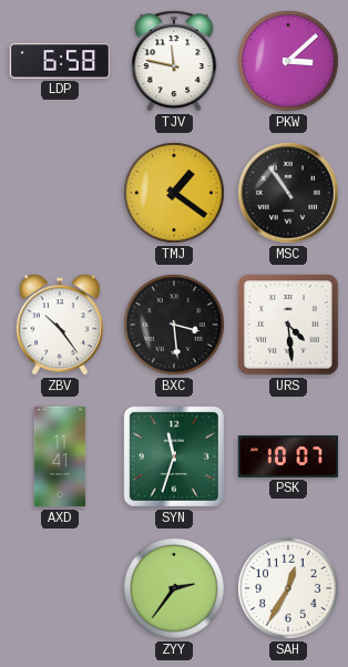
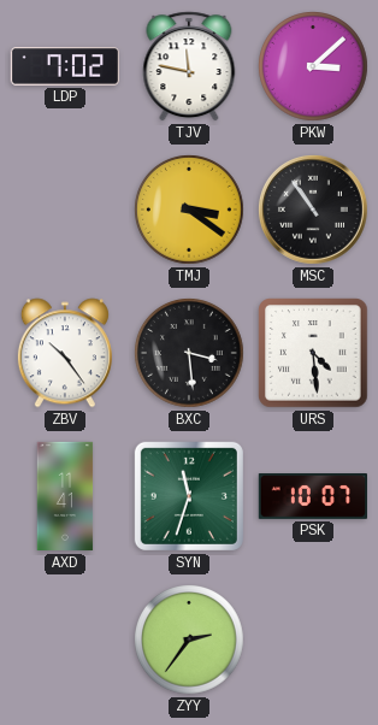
LDP: 6:58 -> 7:02
TMJ: 1:21 -> 3:21
SAH: 12:35 -> none
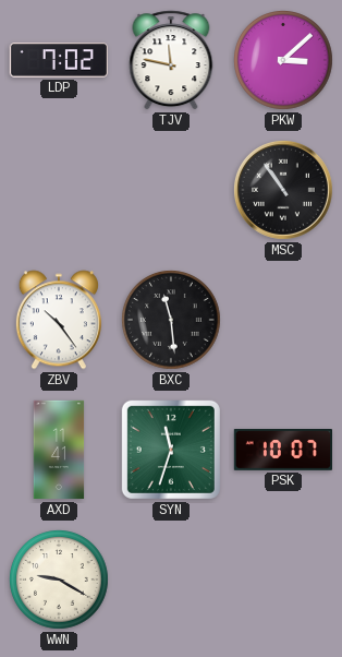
TMJ: 3:21 -> none
BXC: 3:29 -> 11:29
URS: 4:29 -> none
WWN: none -> 9:20
ZYY: 2:36 -> none
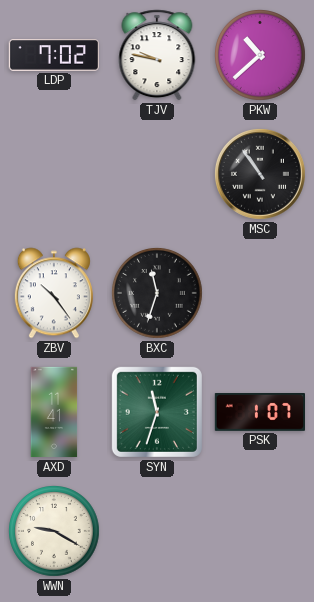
TJV: 11:47 -> 9:47
PKW: 3:08 -> 10:38
BXC: 11:29 -> 11:33
PSK: 10:07 -> 1:07
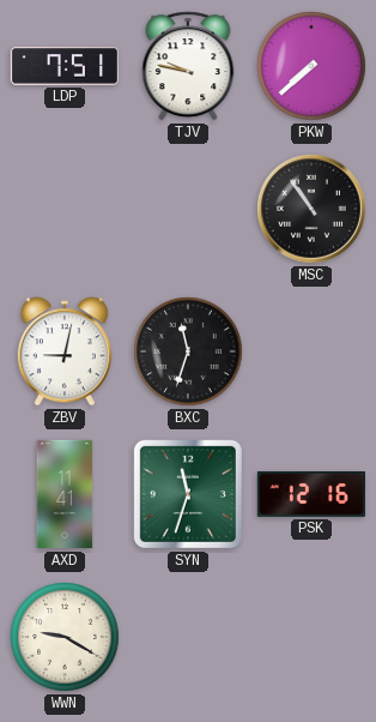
LDP: 7:02 -> 7:51
PKW: 10:38 -> 7:38
ZBV: 10:24 -> 9:02
PSK: 1:07 -> 12:16
